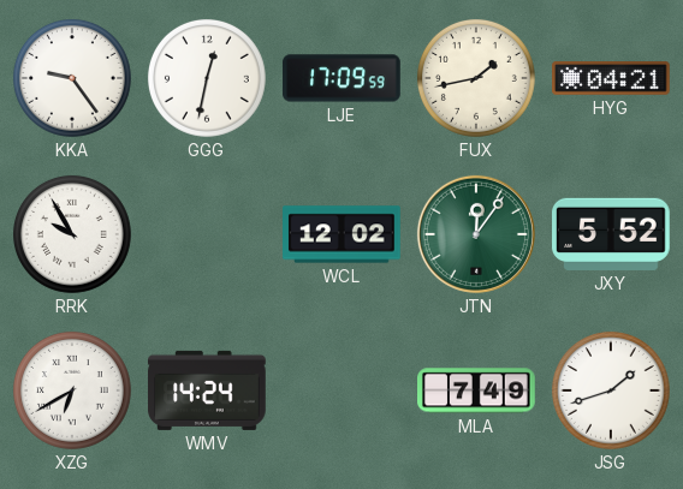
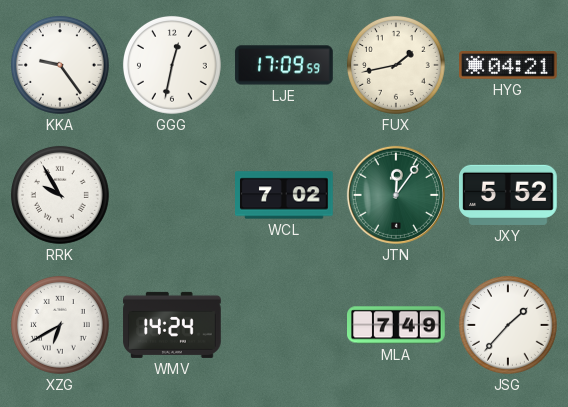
WCL: 12:02 -> 7:02
JSG: 1:42 -> 1:37
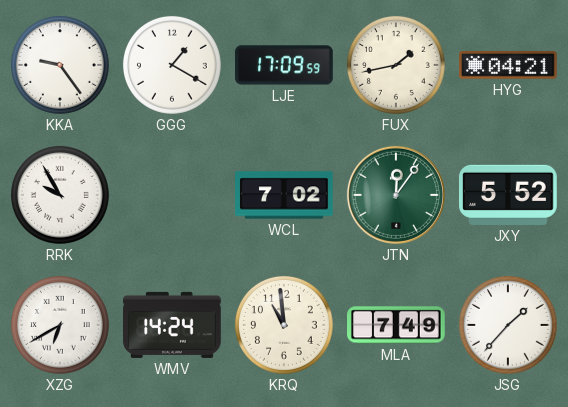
GGG: 12:32 -> 1:20
KRQ: none -> 10:59
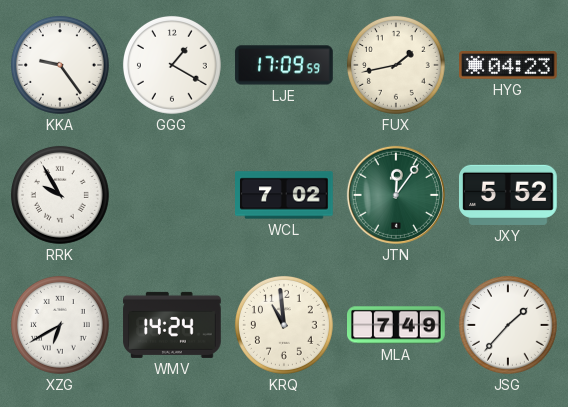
HYG: 04:21 -> 04:23
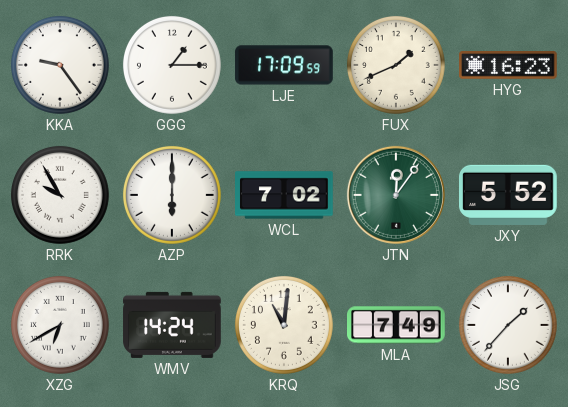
GGG: 1:20 -> 1:15
FUX: 1:43 -> 1:41
HYG: 04:23 -> 16:23
AZP: none -> 6:00
KRQ: 10:59 -> 11:01
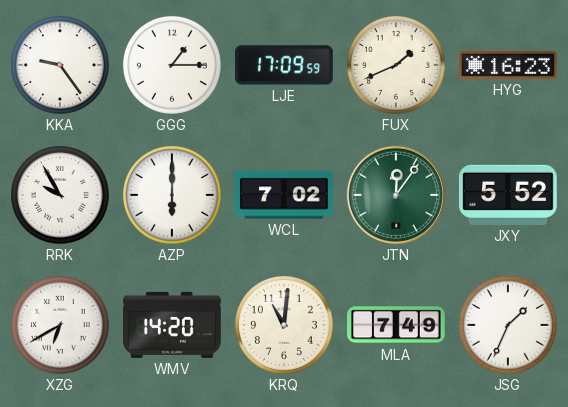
WMV: 14:24 -> 14:20
JSG: 1:37 -> 1:34
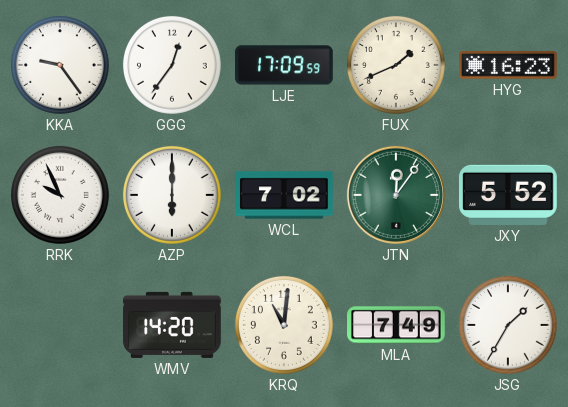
GGG: 1:15 -> 12:36
RRK: 9:55 -> 9:56
XZG: 6:40 -> none
JSG: 1:34 -> 1:35
